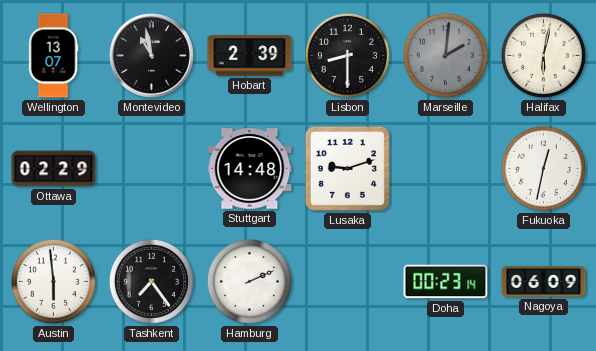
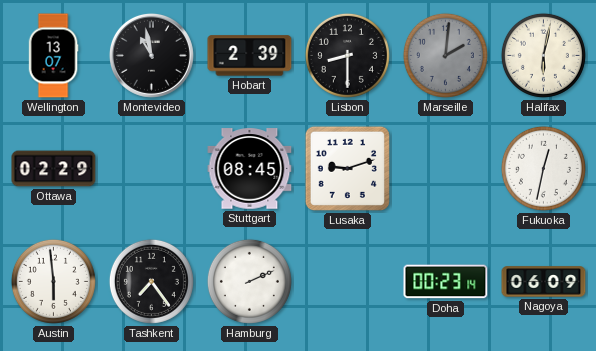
Stuttgart: 14:48 -> 08:45
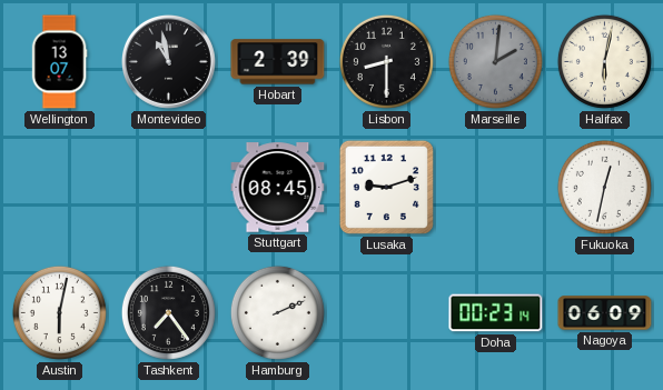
Ottawa: 02:29 -> none
Austin: 5:59 -> 6:02
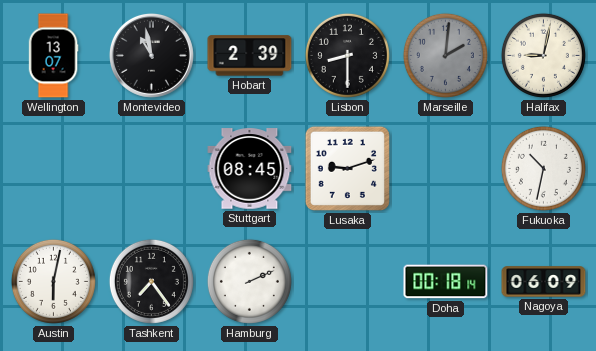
Halifax: 6:02 -> 9:02
Fukuoka: 12:32 -> 10:32
Doha: 00:23 -> 00:18
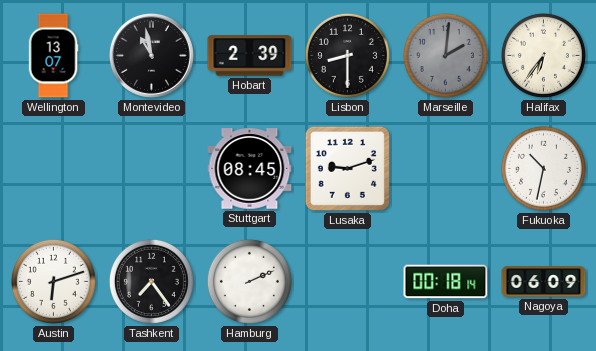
Halifax: 9:02 -> 6:36
Austin: 6:02 -> 6:12
